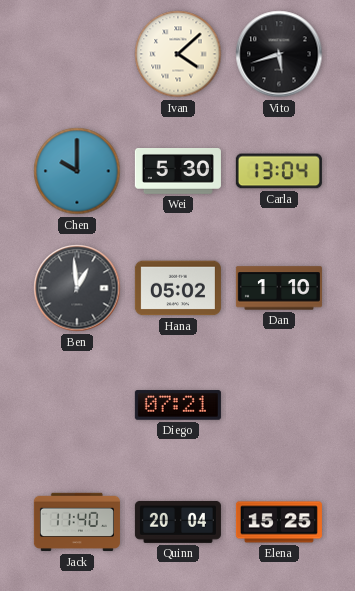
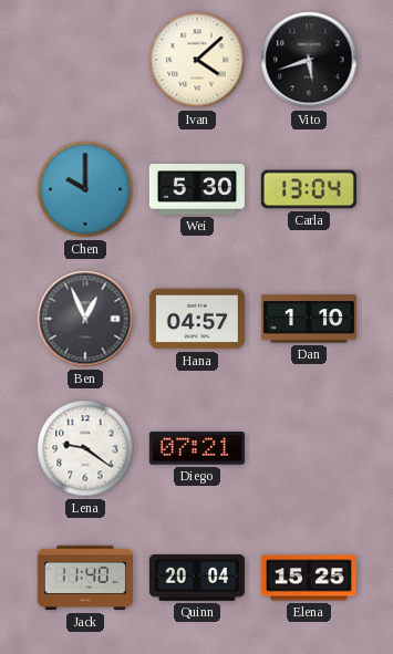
Ben: 12:59 -> 12:56
Hana: 05:02 -> 04:57
Lena: none -> 9:21
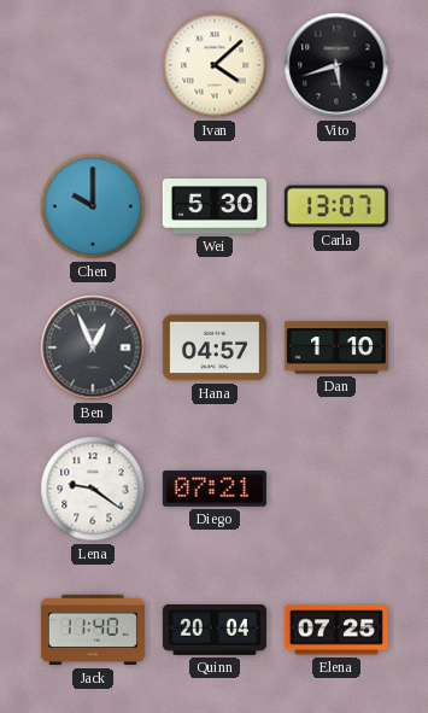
Carla: 13:04 -> 13:07
Elena: 15:25 -> 07:25
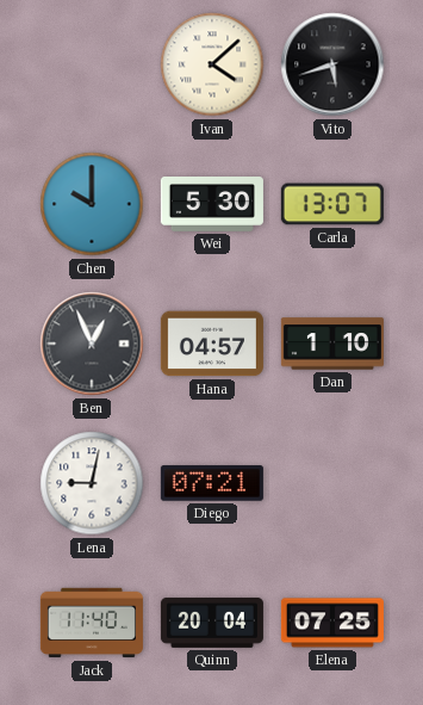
Lena: 9:21 -> 9:02
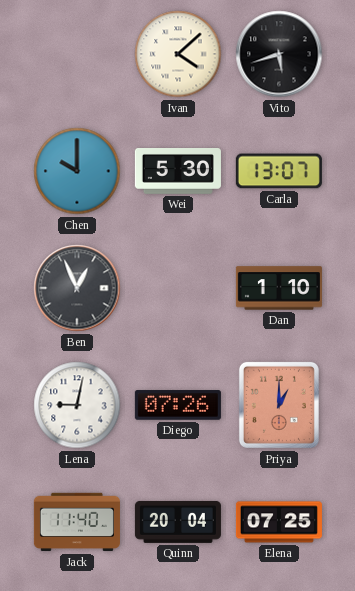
Hana: 04:57 -> none
Diego: 07:21 -> 07:26
Priya: none -> 1:00
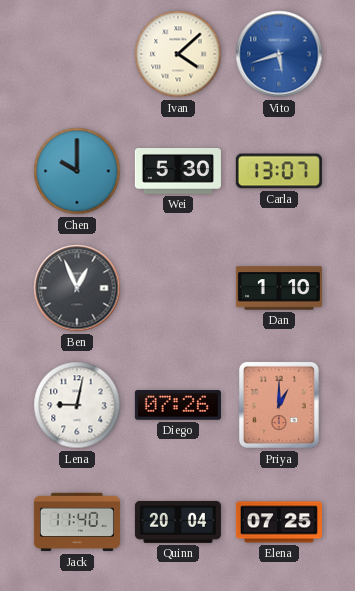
Vito dial: black -> blue
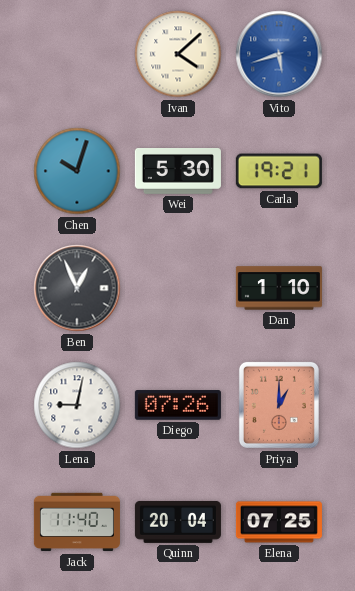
Chen: 10:00 -> 10:03
Carla: 13:07 -> 19:21
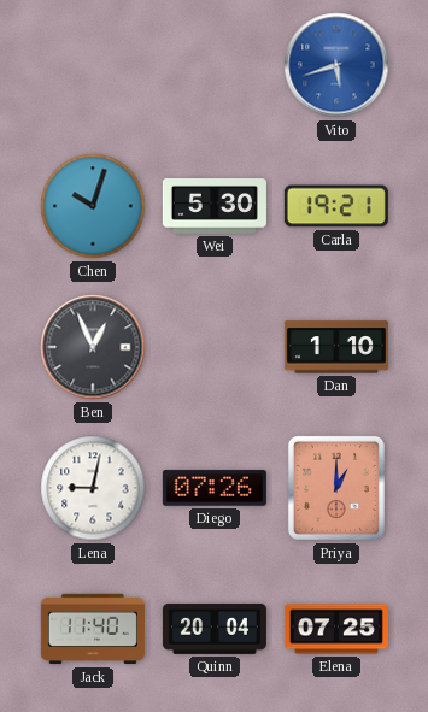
Ivan: 4:08 -> none
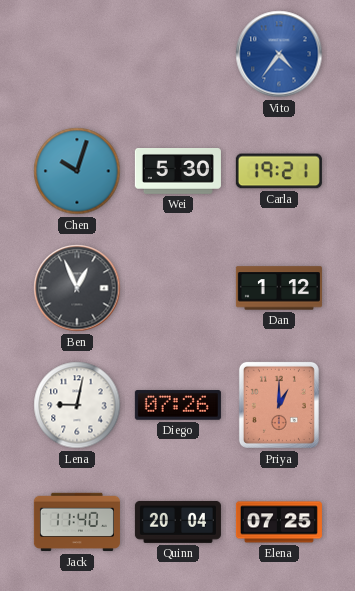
Vito: 5:42 -> 4:36
Dan: 1:10 -> 1:12
